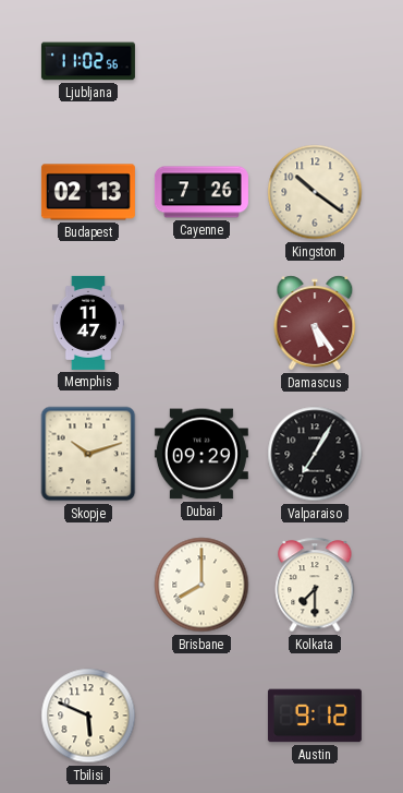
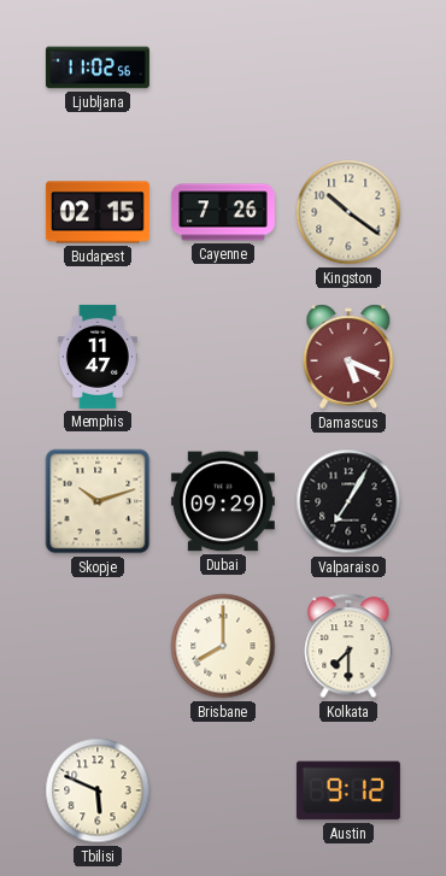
Budapest: 02:13 -> 02:15
Damascus: 5:24 -> 5:19
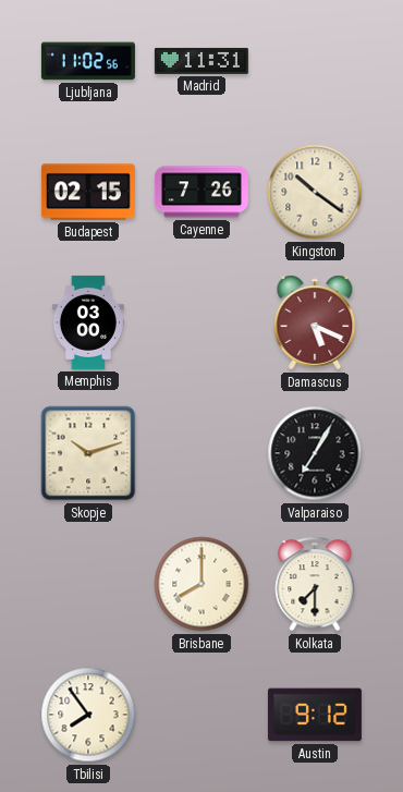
Madrid: none -> 11:31
Memphis: 11:47 -> 03:00
Dubai: 09:29 -> none
Tbilisi: 5:49 -> 7:54
